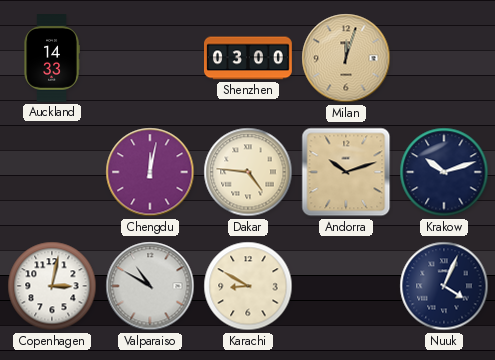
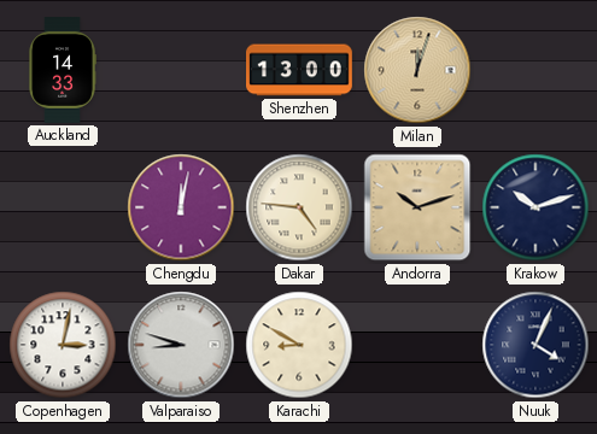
Shenzhen: 03:00 -> 13:00
Valparaiso: 10:50 -> 8:48
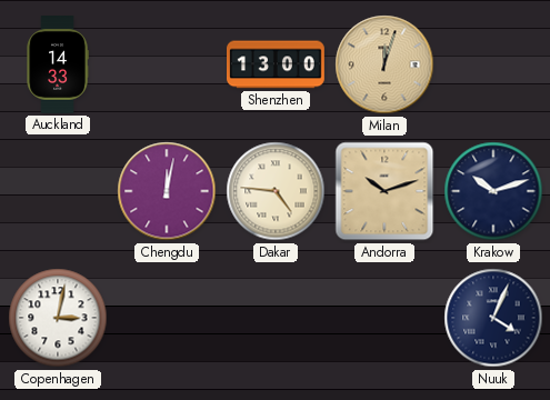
Valparaiso: 8:48 -> none
Karachi: 8:50 -> none
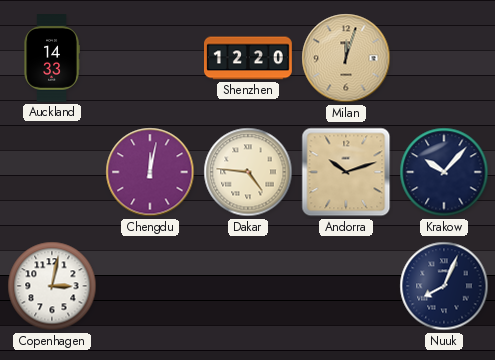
Shenzhen: 13:00 -> 12:20
Krakow: 10:12 -> 10:07
Nuuk: 4:04 -> 8:04
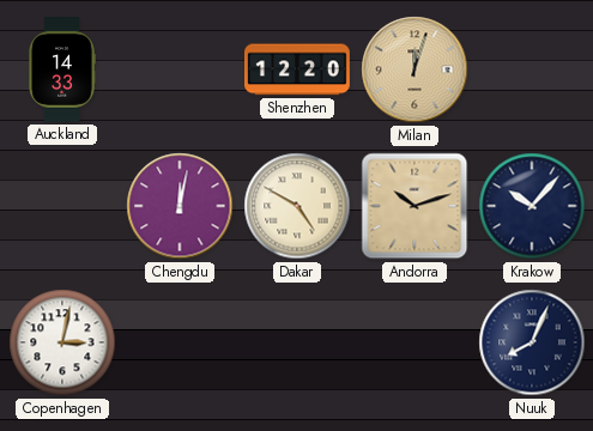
Dakar: 4:46 -> 4:50
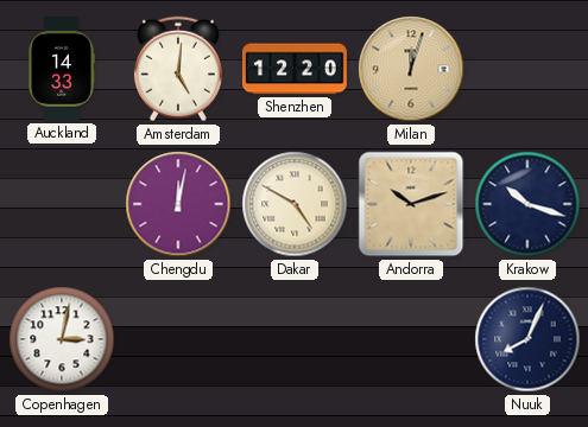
Amsterdam: none -> 5:01
Krakow: 10:07 -> 10:18
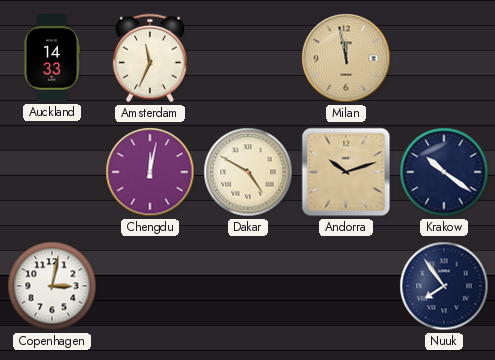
Amsterdam: 5:01 -> 11:34
Shenzhen: 12:20 -> none
Milan: 12:03 -> 11:58
Krakow: 10:18 -> 10:21
Nuuk: 8:04 -> 7:54
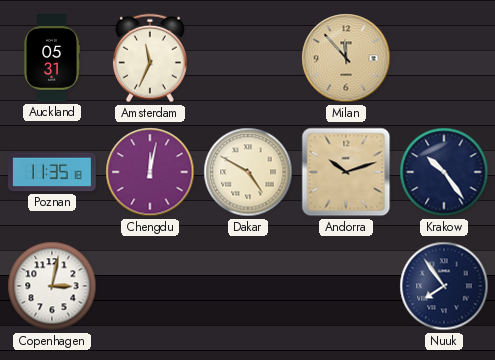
Auckland: 14:33 -> 05:31
Milan: 11:58 -> 11:53
Poznan: none -> 11:35
Krakow: 10:21 -> 10:24
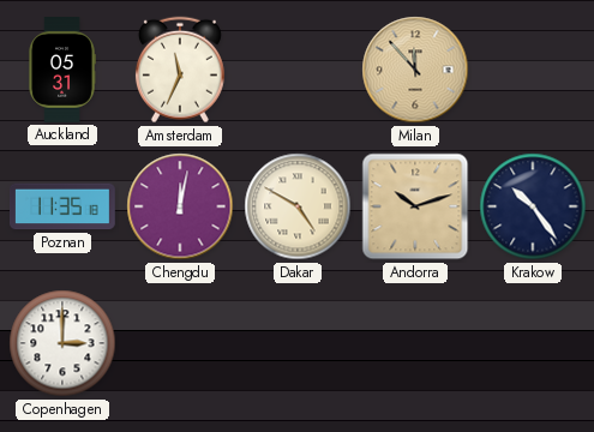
Copenhagen: 3:02 -> 3:00
Nuuk: 7:54 -> none
